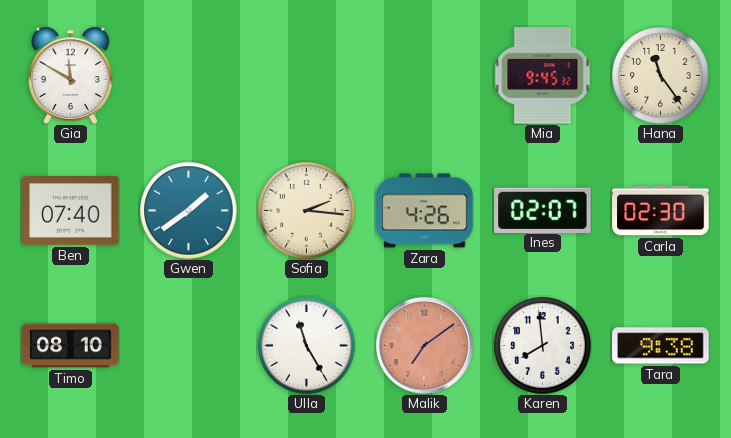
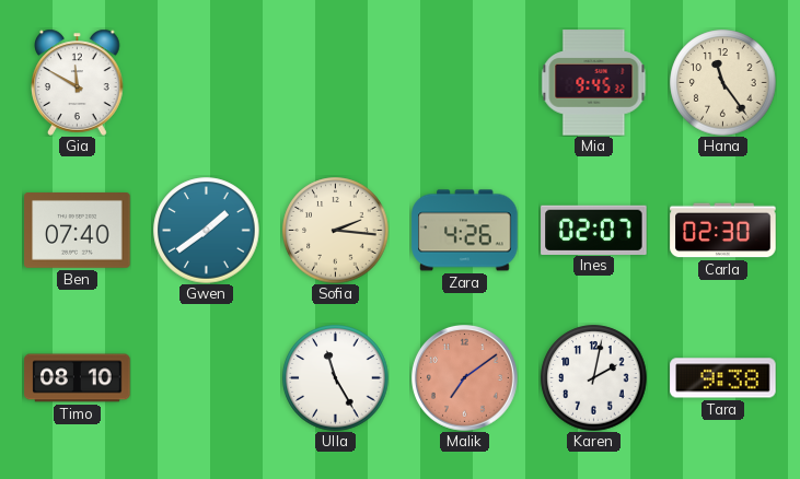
Karen: 7:59 -> 2:02
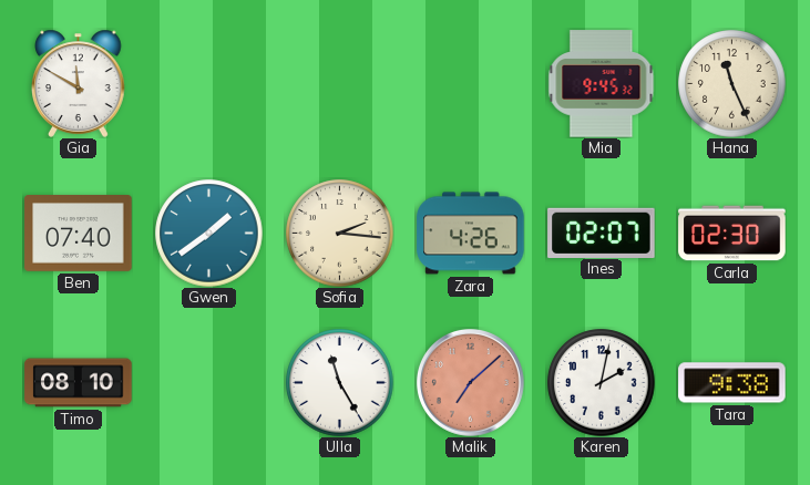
Hana: 11:24 -> 11:26
Malik: 7:09 -> 7:08
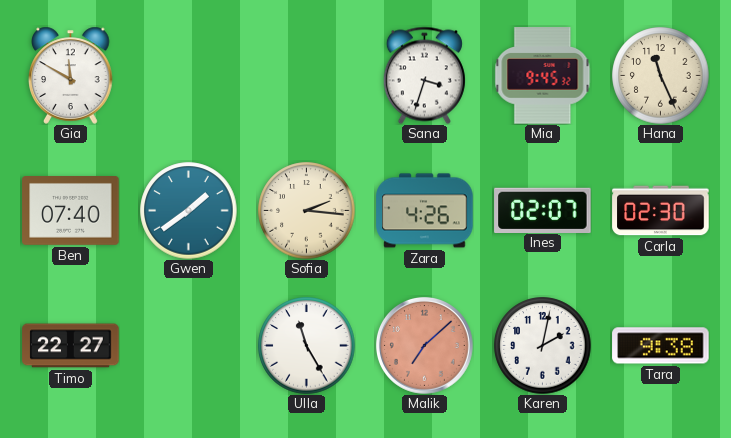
Sana: none -> 3:33
Timo: 08:10 -> 22:27
